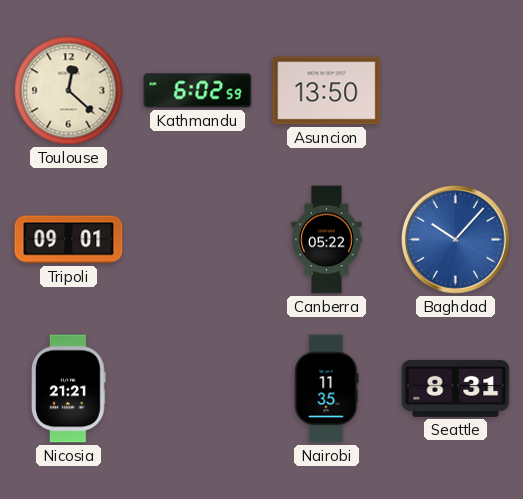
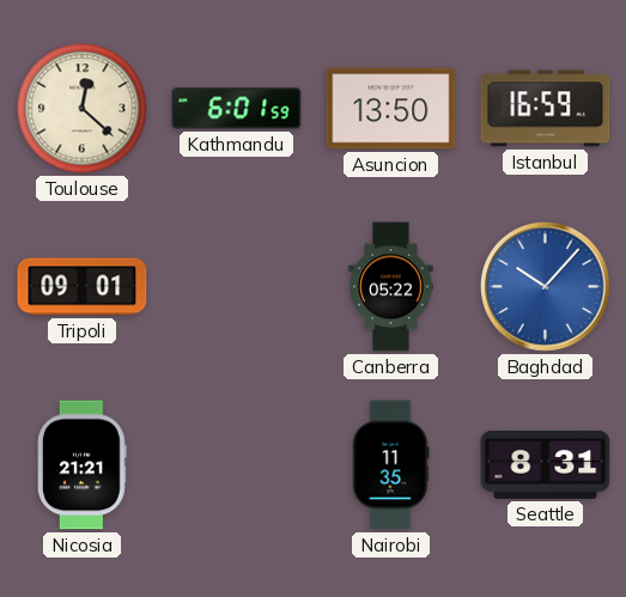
Kathmandu: 6:02 -> 6:01
Istanbul: none -> 16:59
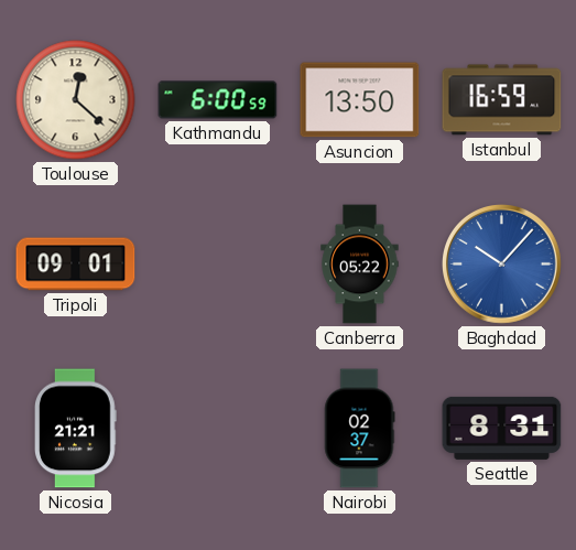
Kathmandu: 6:01 -> 6:00
Nairobi: 11:35 -> 02:37
